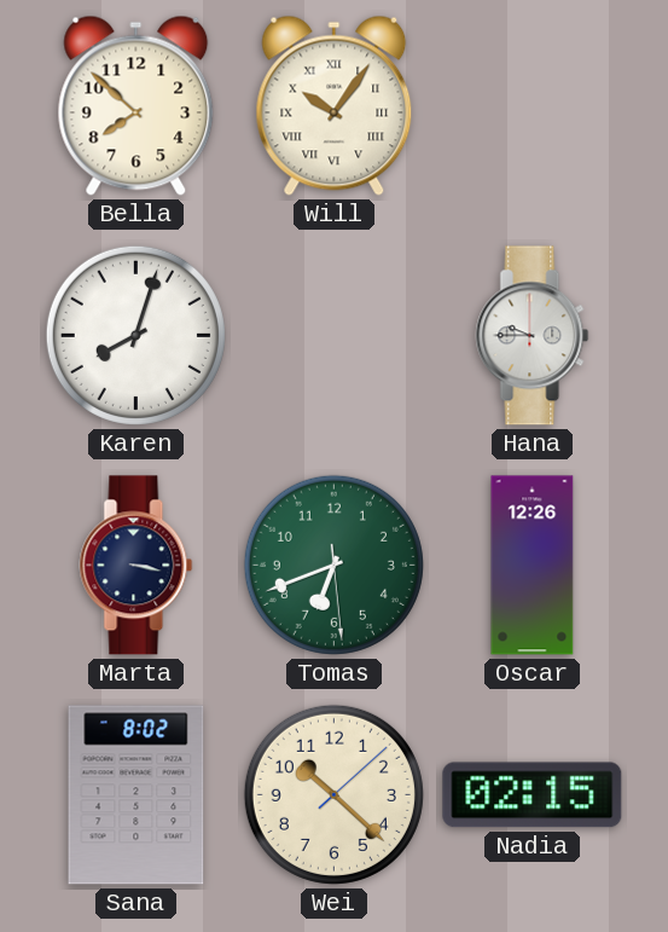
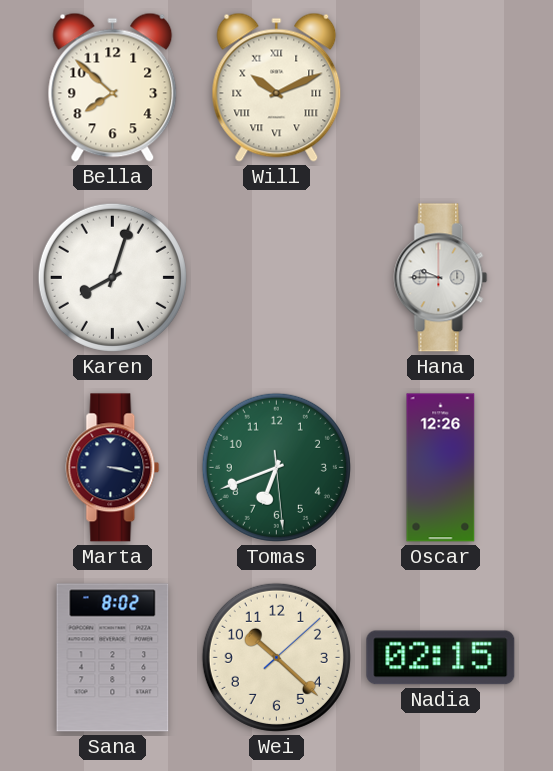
Will: 10:06 -> 10:11
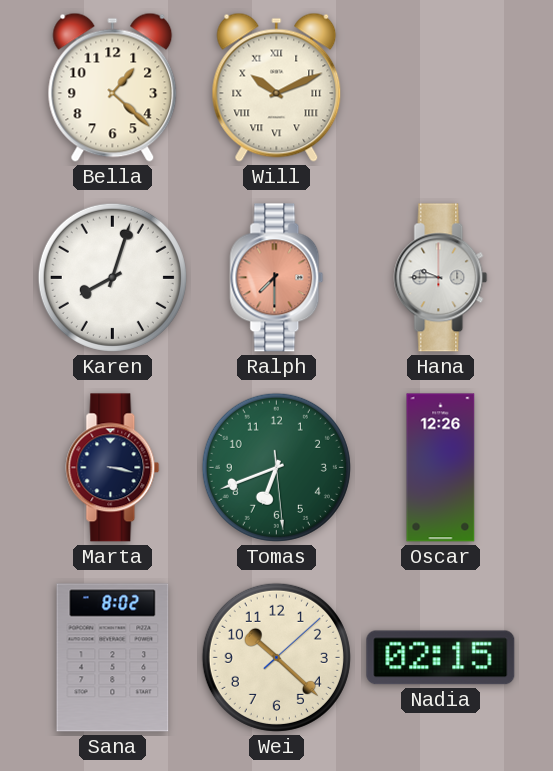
Bella: 7:52 -> 1:22
Ralph: none -> 7:30
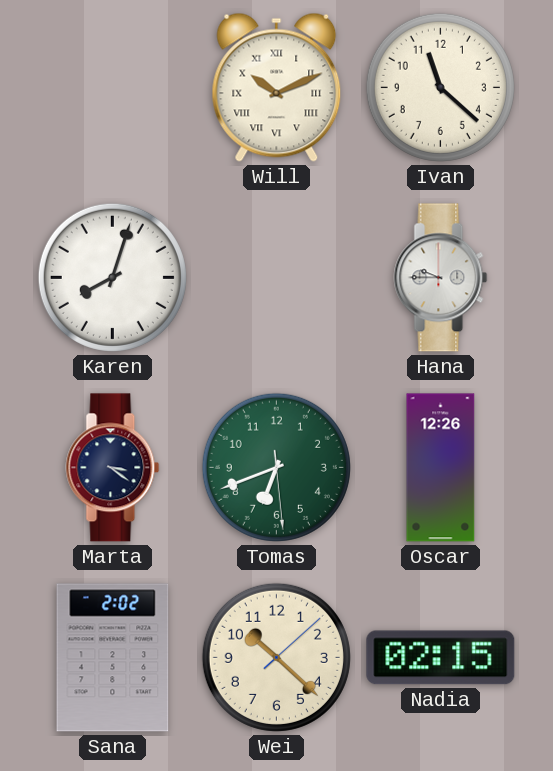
Bella: 1:22 -> none
Ivan: none -> 11:22
Ralph: 7:30 -> none
Marta: 3:17 -> 3:21
Sana: 8:02 -> 2:02
